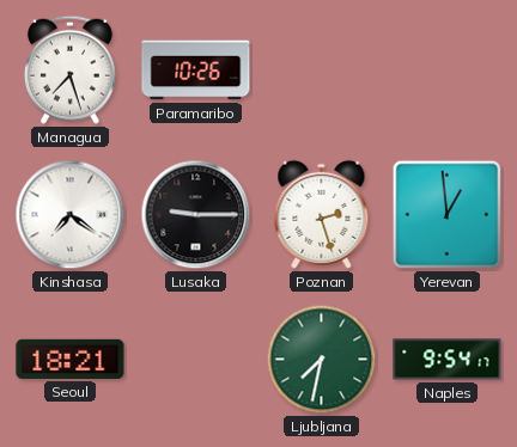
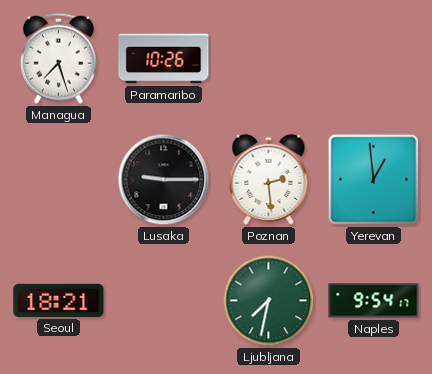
Kinshasa: 7:21 -> none
Poznan: 2:27 -> 2:29
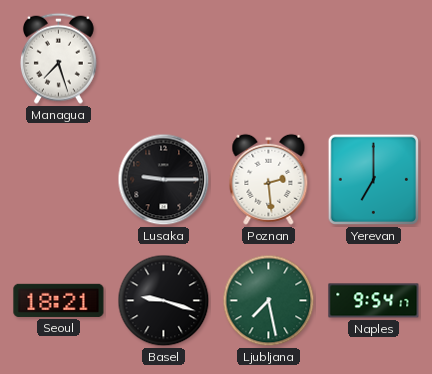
Paramaribo: 10:26 -> none
Yerevan: 12:59 -> 7:00
Basel: none -> 9:18
Ljubljana: 7:32 -> 7:28
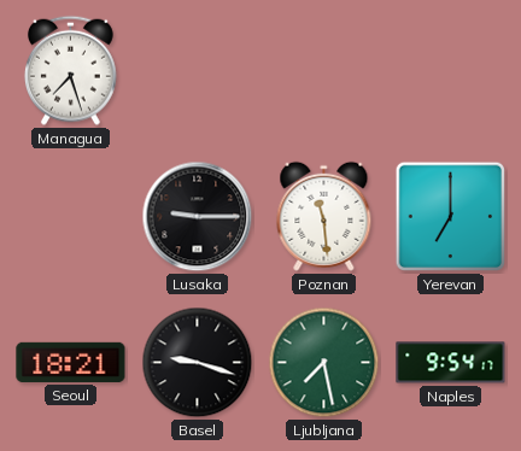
Poznan: 2:29 -> 11:29
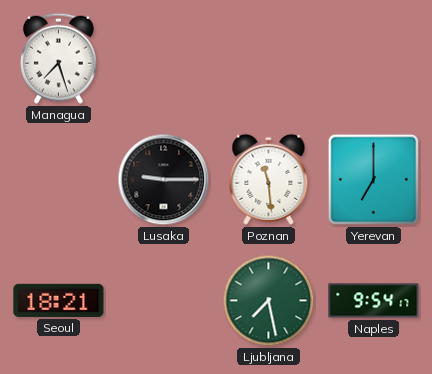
Basel: 9:18 -> none
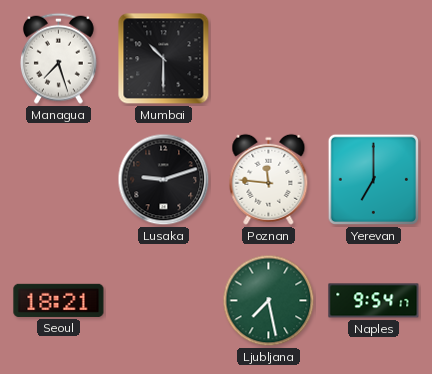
Mumbai: none -> 10:30
Lusaka: 9:15 -> 9:12
Poznan: 11:29 -> 11:46
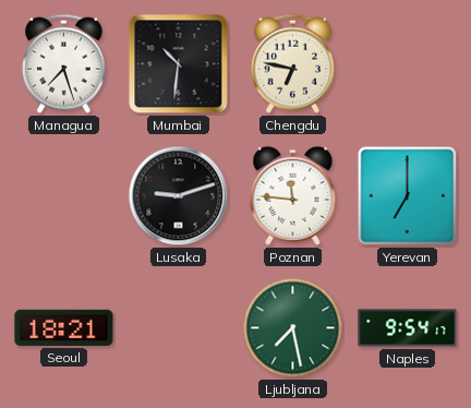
Mumbai: 10:30 -> 10:31
Chengdu: none -> 6:47
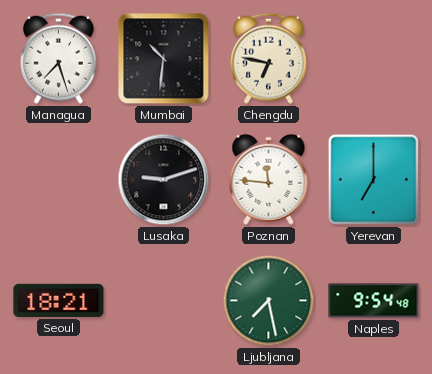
Naples: 9:54:17 -> 9:54:48
